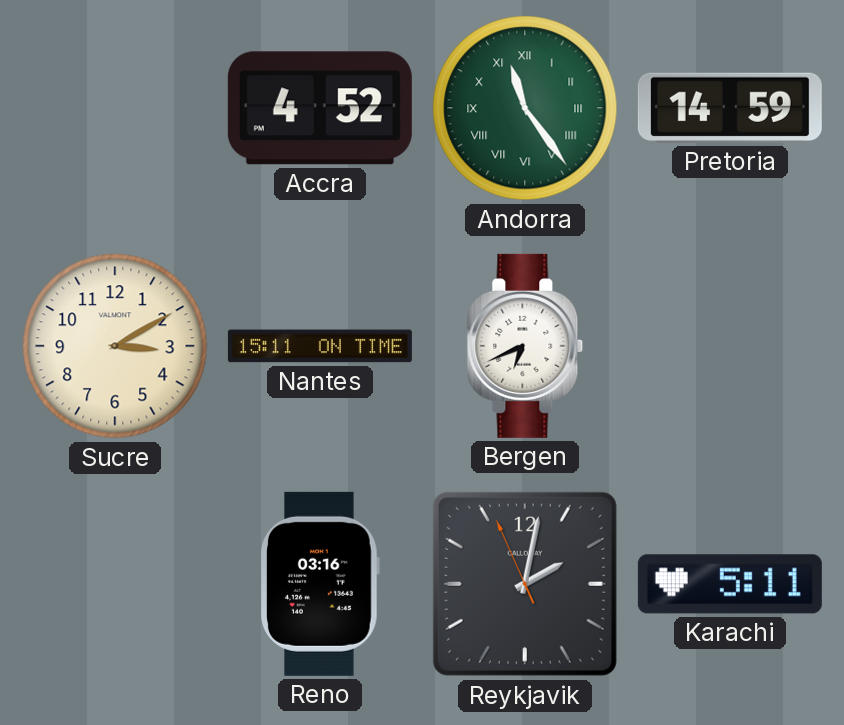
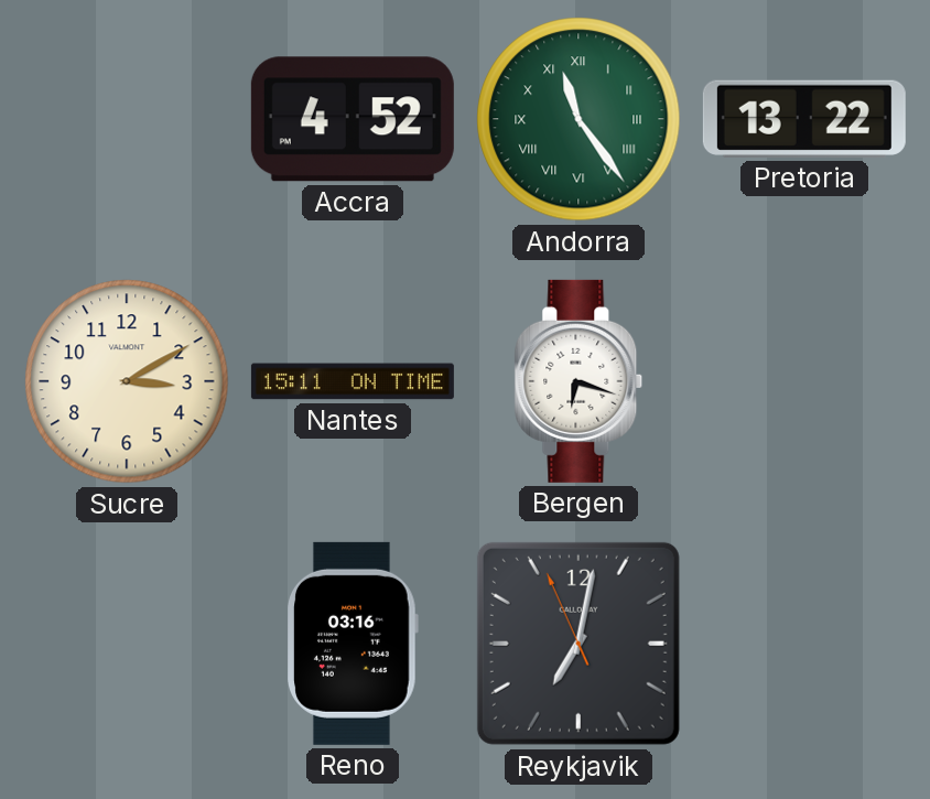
Pretoria: 14:59 -> 13:22
Bergen: 6:41 -> 6:18
Reykjavik: 2:01 -> 7:01
Karachi: 5:11 -> none
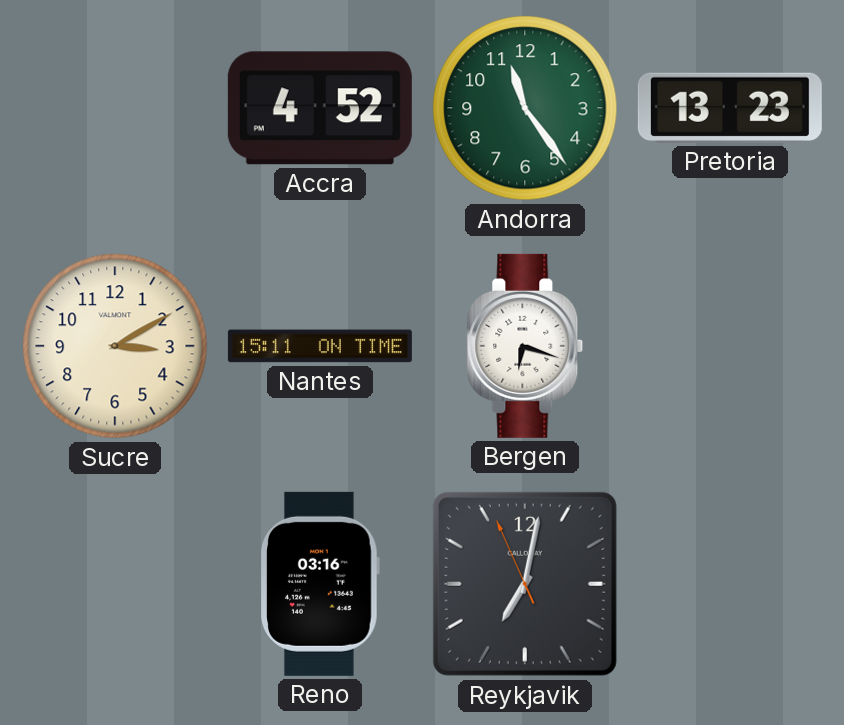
Andorra numerals: Roman -> Arabic
Pretoria: 13:22 -> 13:23
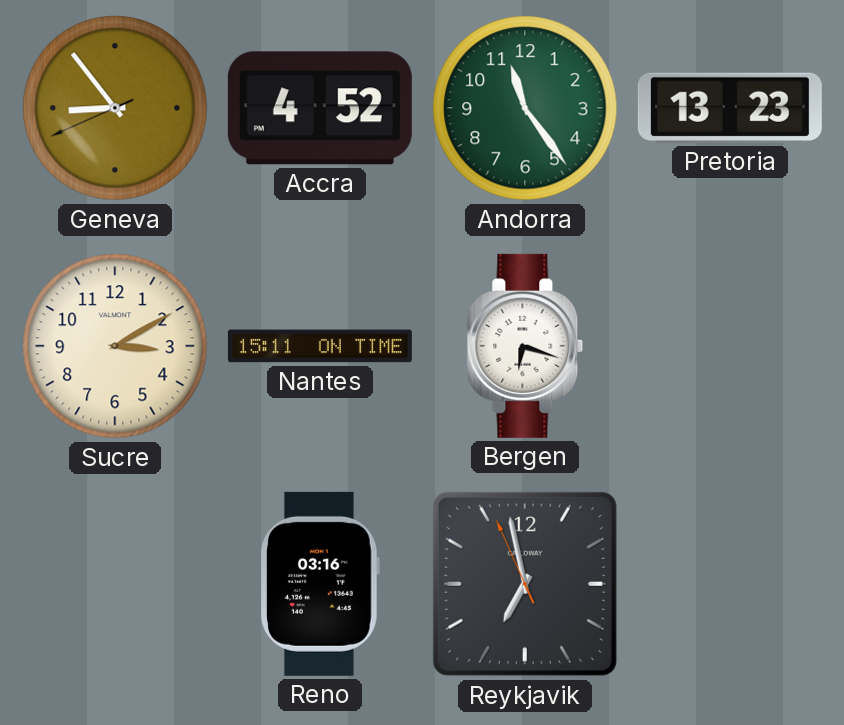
Geneva: none -> 8:53
Reykjavik: 7:01 -> 6:57
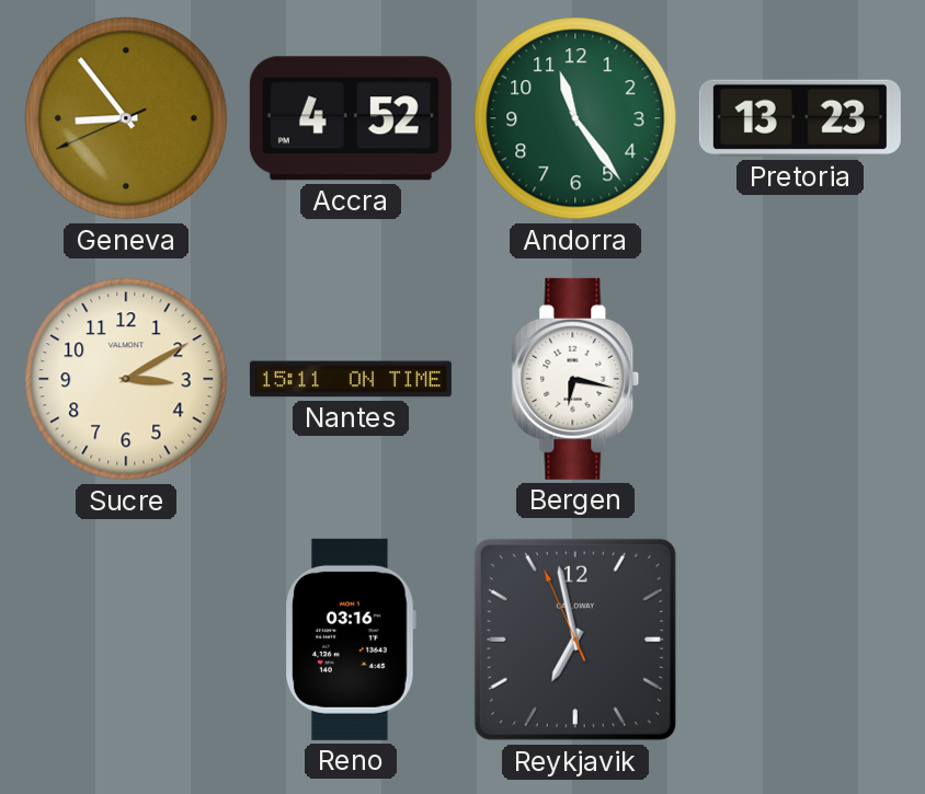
Bergen: 6:18 -> 6:17
